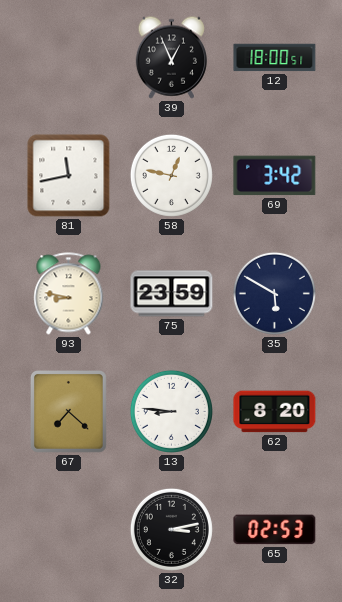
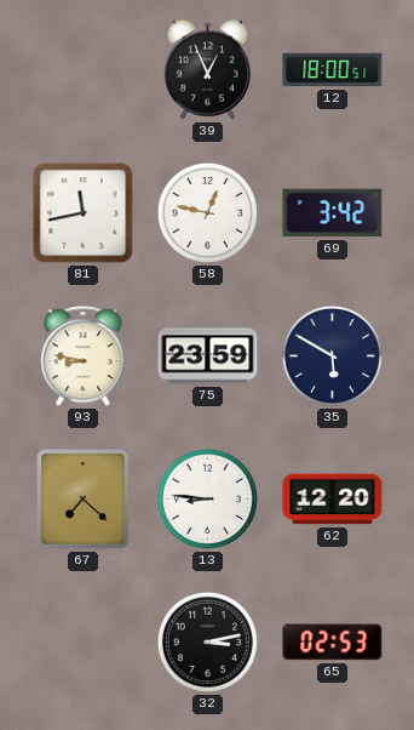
62: 8:20 -> 12:20
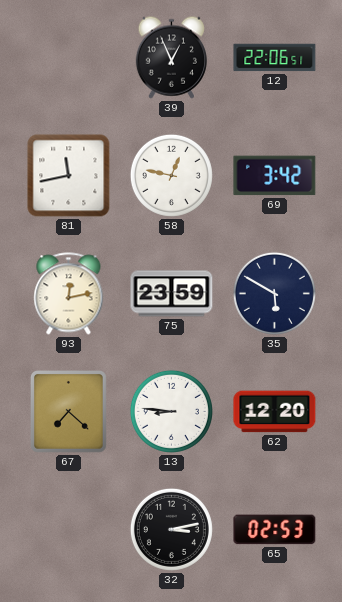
12: 18:00 -> 22:06
93: 8:47 -> 12:13
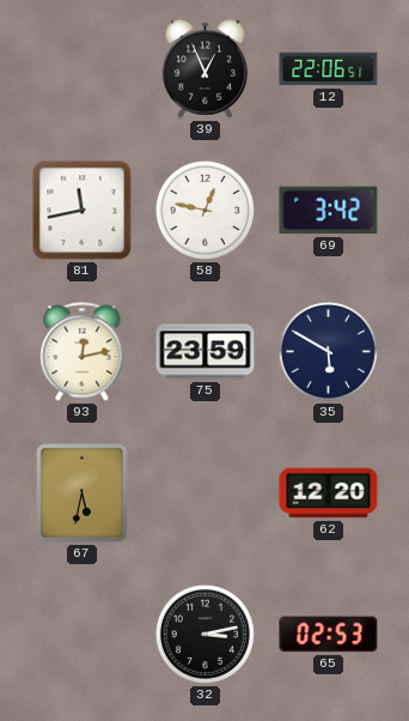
67: 7:22 -> 5:32
13: 8:46 -> none
